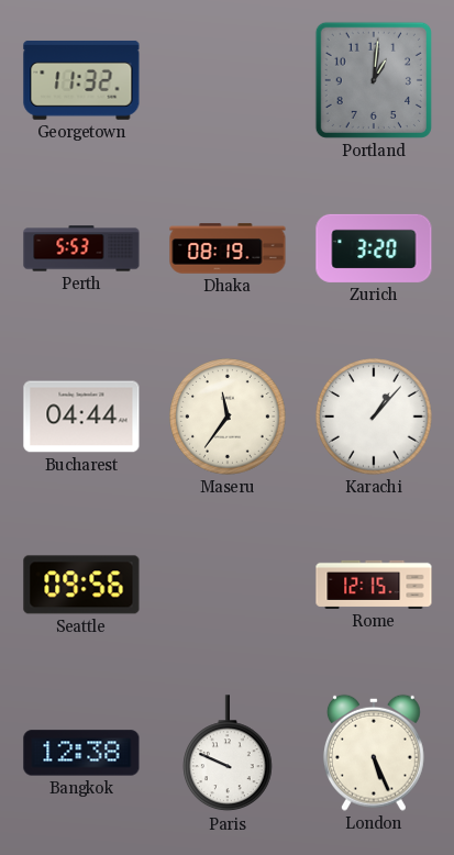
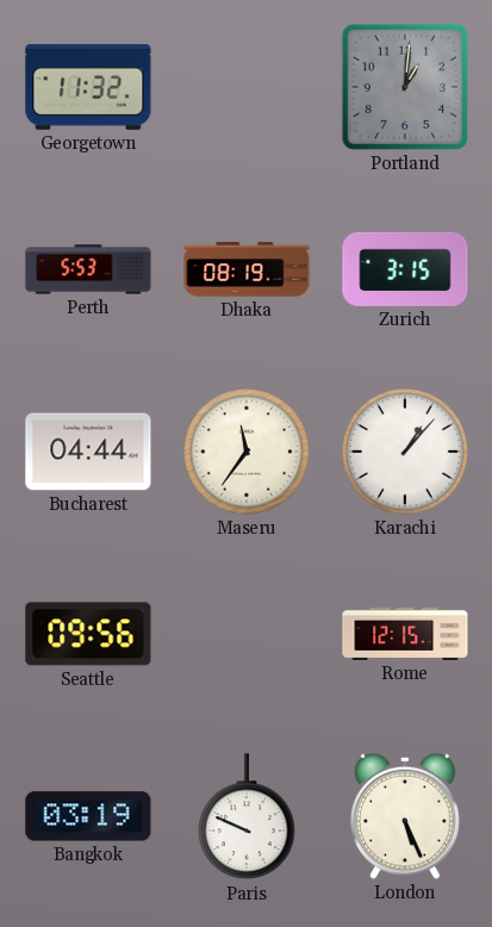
Zurich: 3:20 -> 3:15
Bangkok: 12:38 -> 03:19
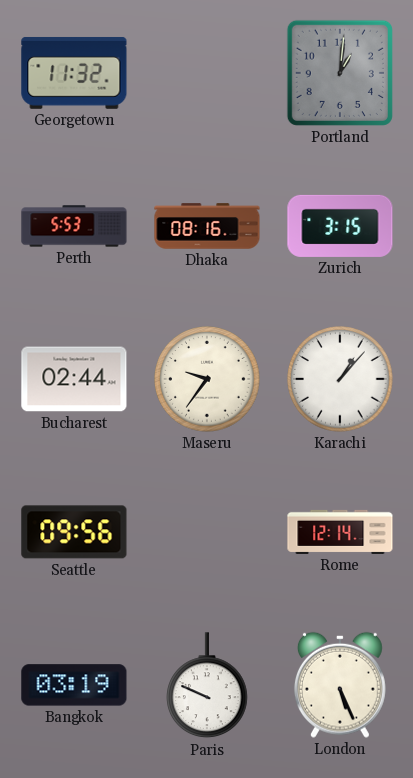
Dhaka: 08:19 -> 08:16
Bucharest: 04:44 -> 02:44
Maseru: 11:36 -> 9:36
Rome: 12:15 -> 12:14
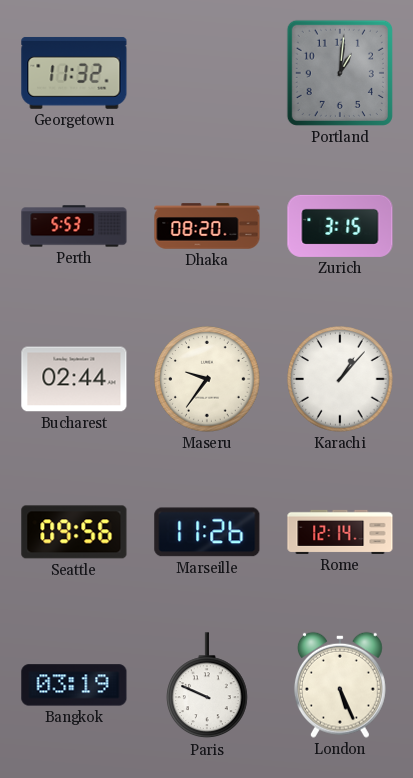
Dhaka: 08:16 -> 08:20
Marseille: none -> 11:26
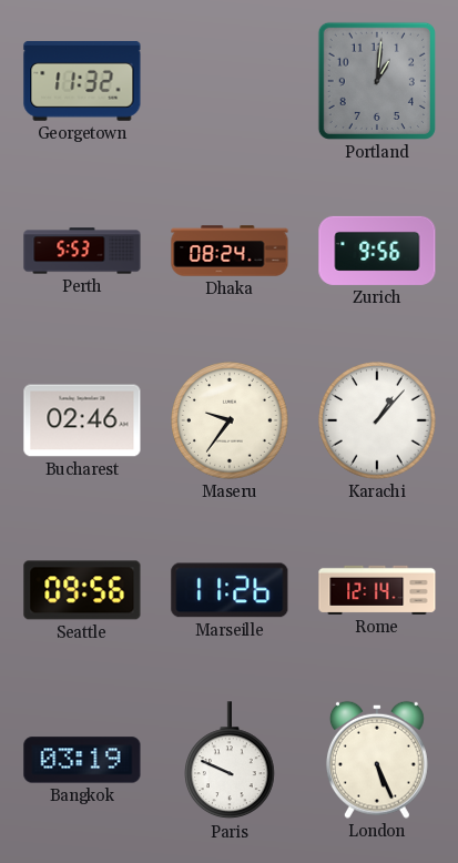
Dhaka: 08:20 -> 08:24
Zurich: 3:15 -> 9:56
Bucharest: 02:44 -> 02:46
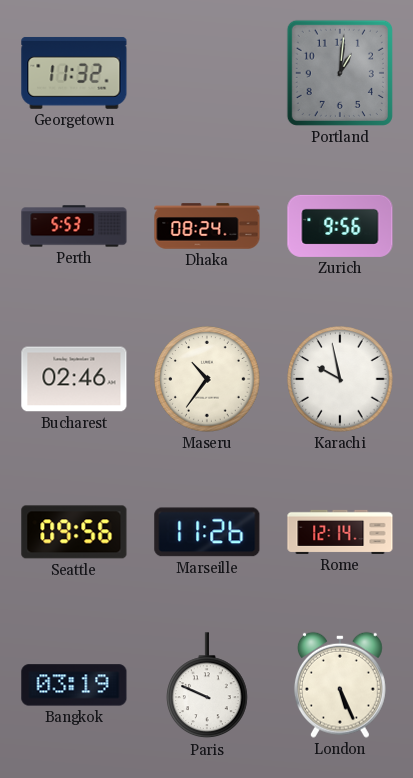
Maseru: 9:36 -> 10:36
Karachi: 1:07 -> 9:58
